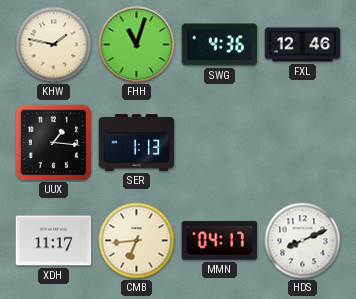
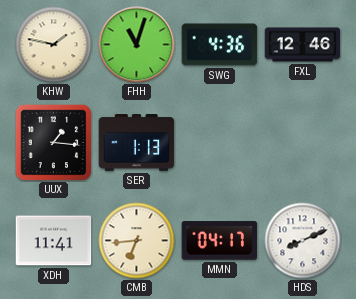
XDH: 11:17 -> 11:41
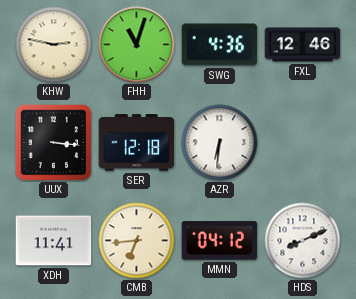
KHW: 1:47 -> 2:47
UUX: 1:16 -> 3:16
SER: 1:13 -> 12:18
AZR: none -> 6:31
MMN: 04:17 -> 04:12
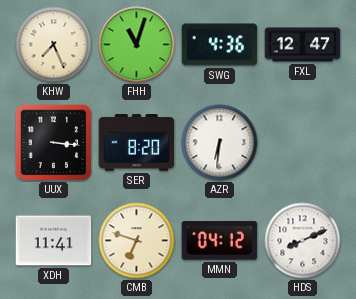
KHW: 2:47 -> 7:26
FXL: 12:46 -> 12:47
SER: 12:18 -> 8:20
CMB: 6:44 -> 6:48
